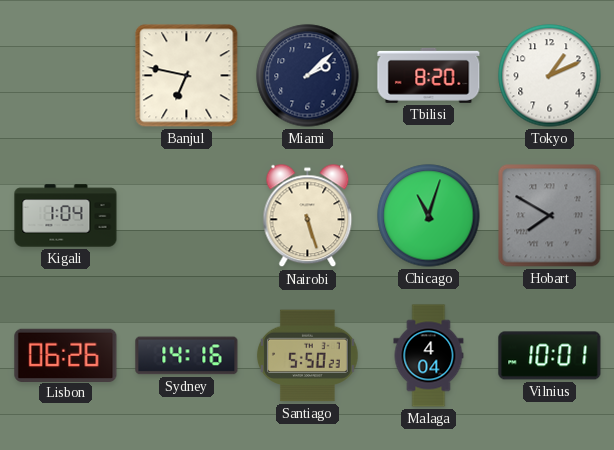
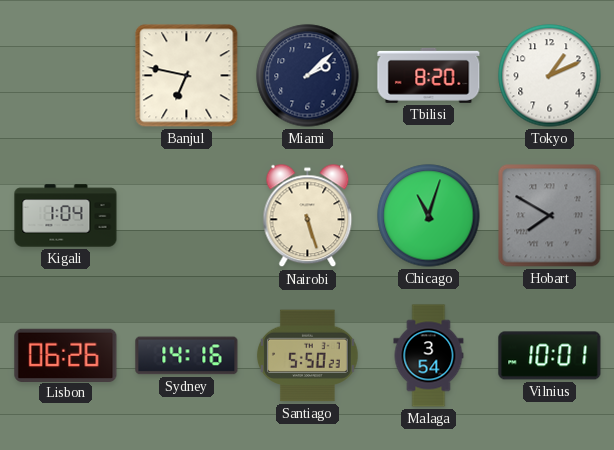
Malaga: 4:04 -> 3:54
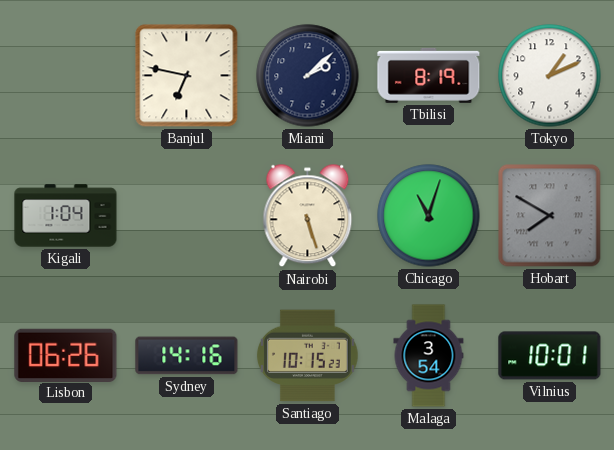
Tbilisi: 8:20 -> 8:19
Santiago: 5:50 -> 10:15
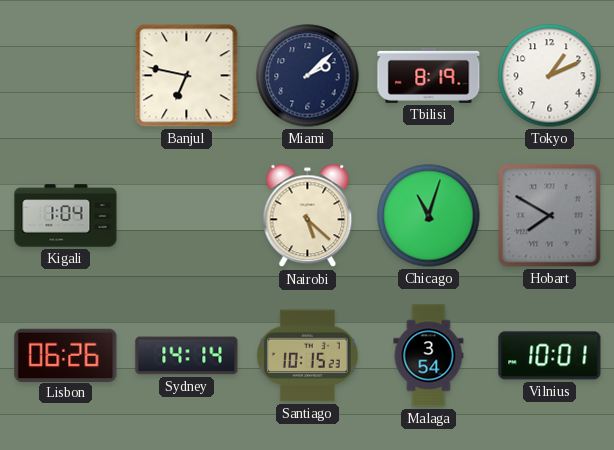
Nairobi: 5:27 -> 5:22
Sydney: 14:16 -> 14:14
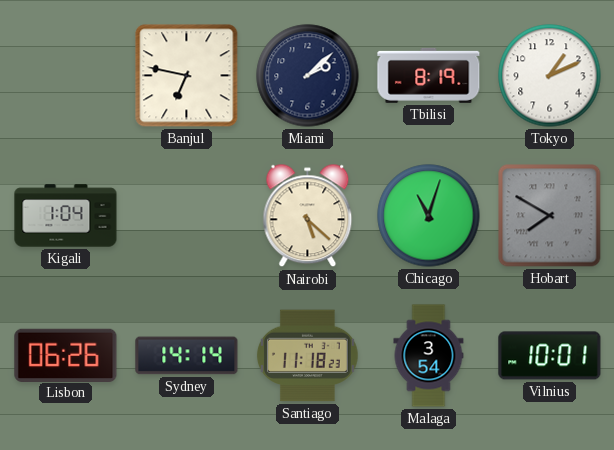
Santiago: 10:15 -> 11:18
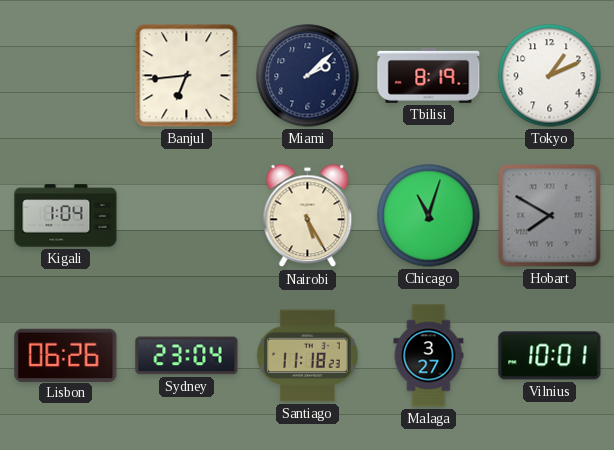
Banjul: 6:47 -> 6:44
Nairobi: 5:22 -> 5:25
Sydney: 14:14 -> 23:04
Malaga: 3:54 -> 3:27
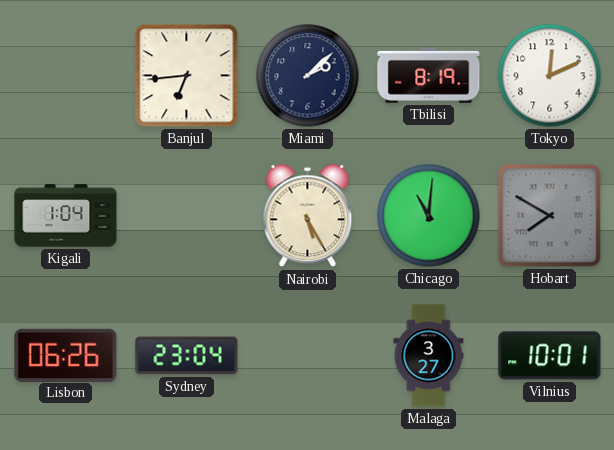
Tokyo: 1:11 -> 12:11
Chicago: 11:03 -> 11:01
Santiago: 11:18 -> none
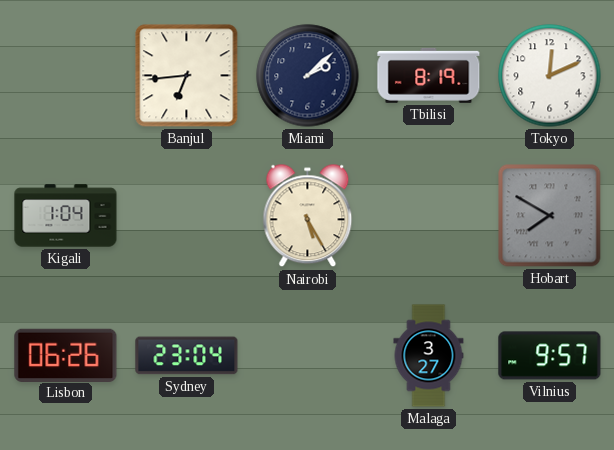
Chicago: 11:01 -> none
Vilnius: 10:01 -> 9:57
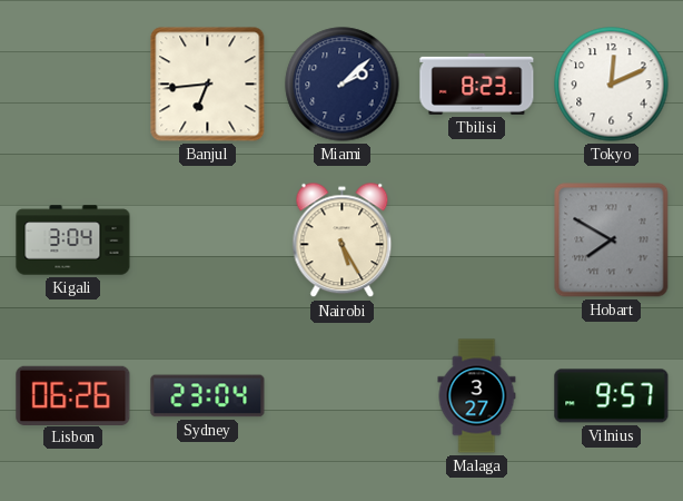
Tbilisi: 8:19 -> 8:23
Kigali: 1:04 -> 3:04
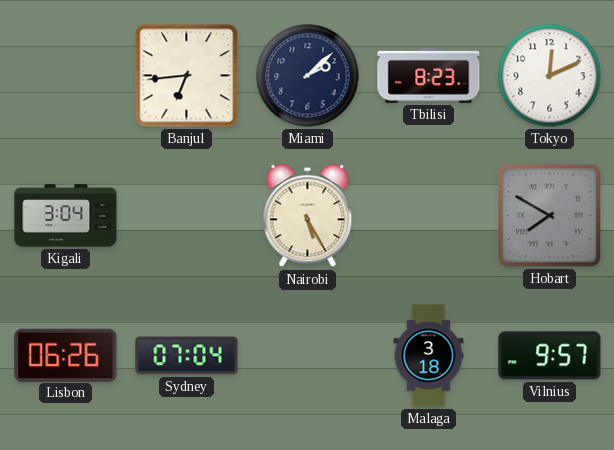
Sydney: 23:04 -> 07:04
Malaga: 3:27 -> 3:18
